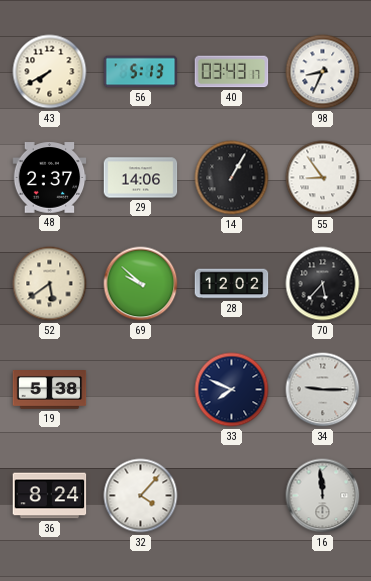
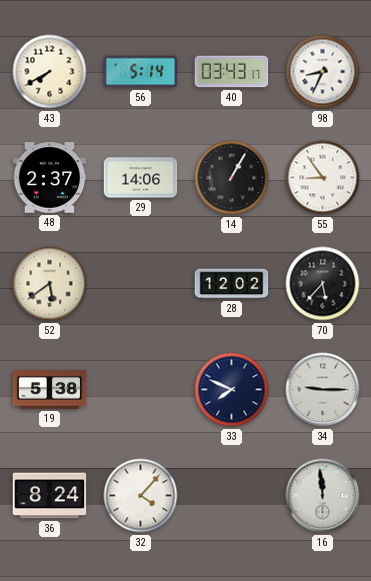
56: 5:13 -> 5:14
69: 9:52 -> none
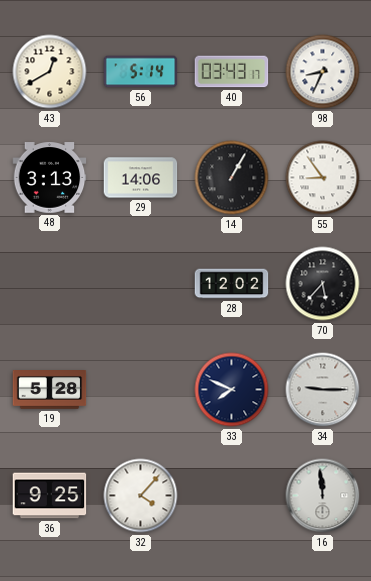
43: 7:40 -> 12:40
48: 2:37 -> 3:13
52: 5:39 -> none
19: 5:38 -> 5:28
36: 8:24 -> 9:25
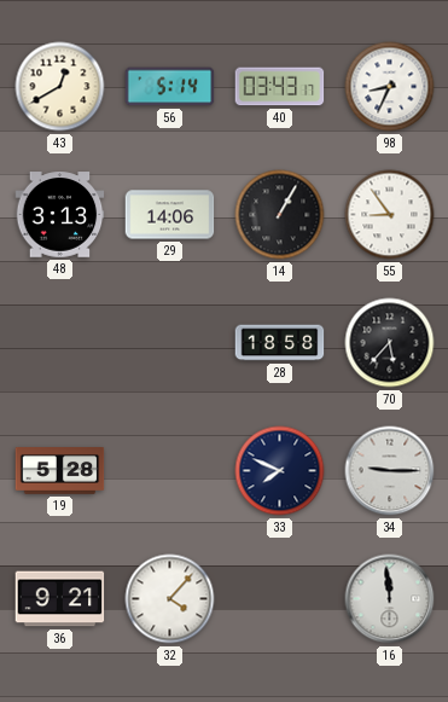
28: 12:02 -> 18:58
36: 9:25 -> 9:21
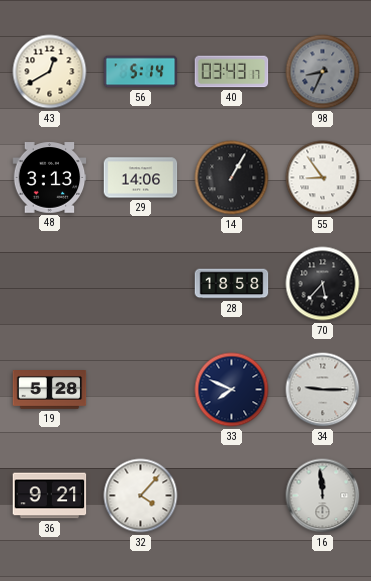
98 dial: white -> grey
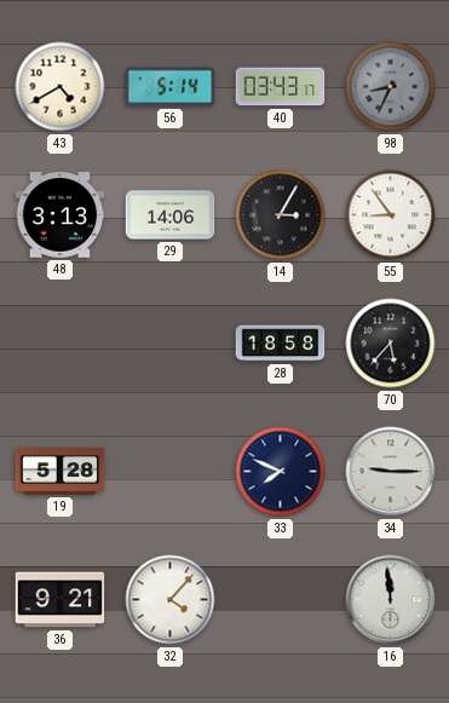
43: 12:40 -> 4:40
14: 1:05 -> 3:05
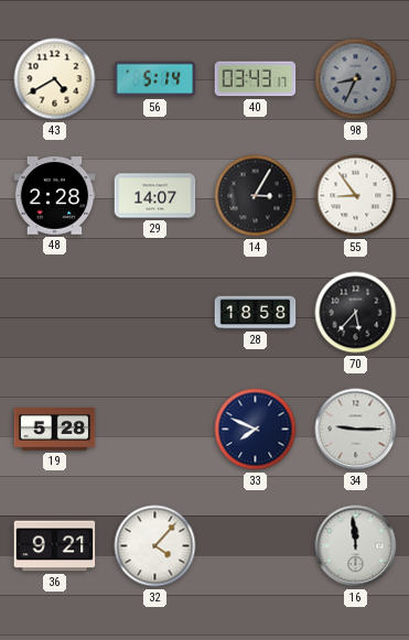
48: 3:13 -> 2:28
29: 14:06 -> 14:07
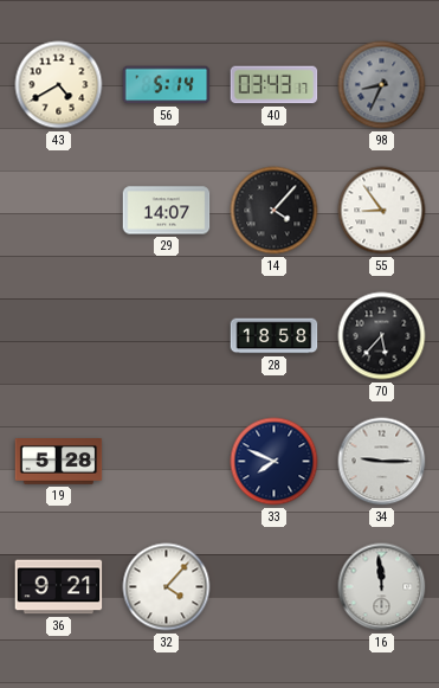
48: 2:28 -> none
14: 3:05 -> 4:07
